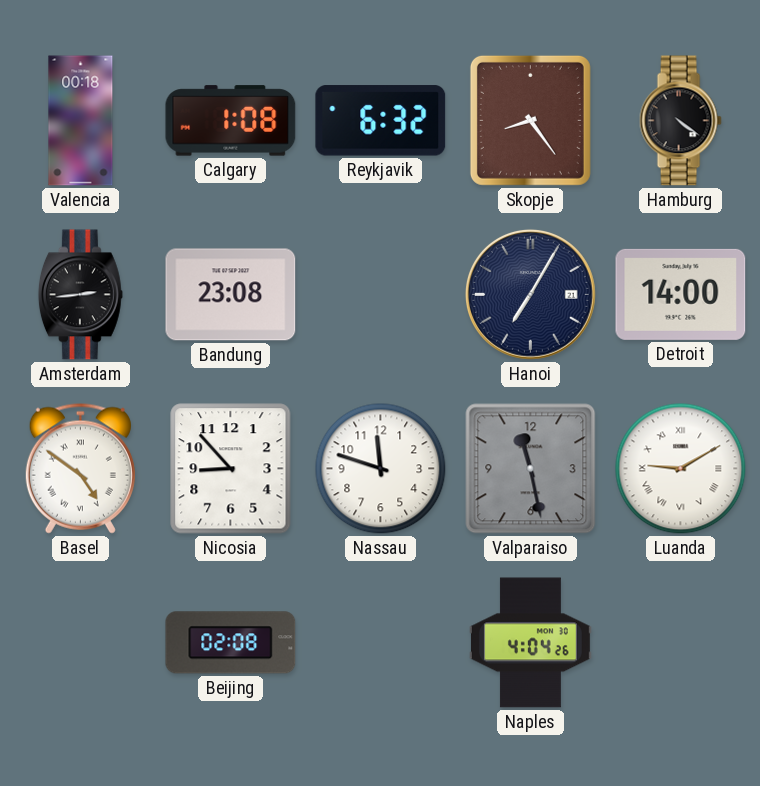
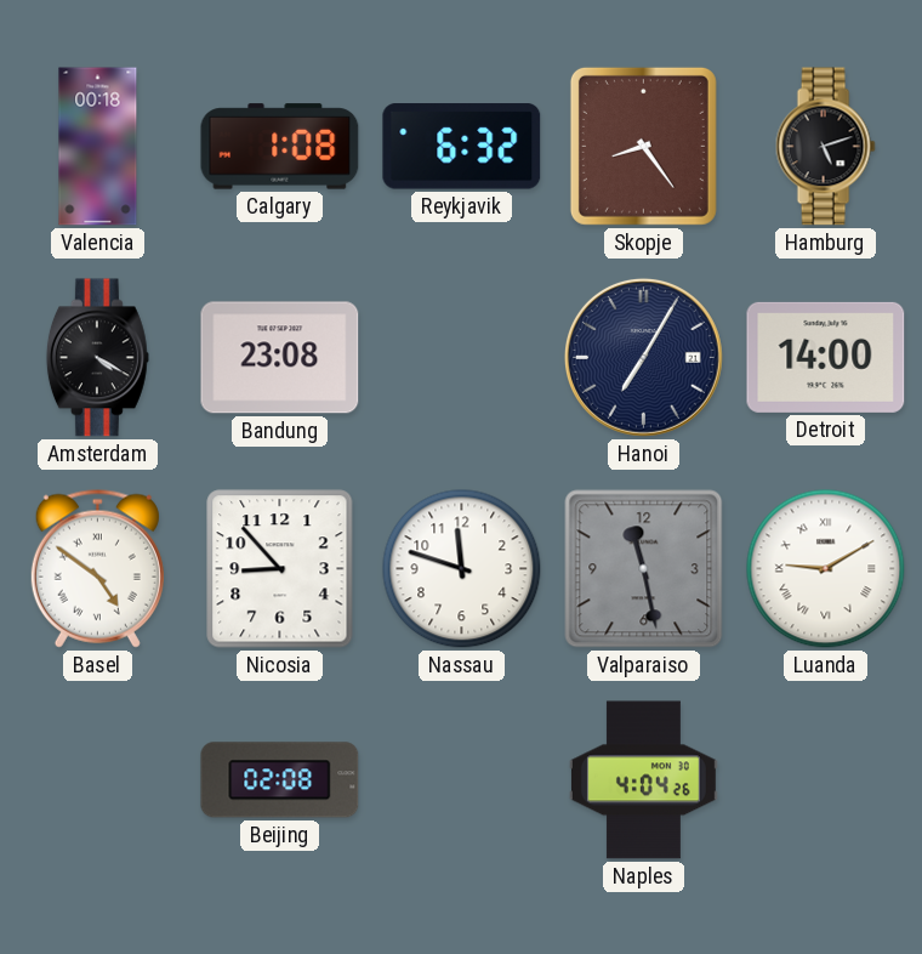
Hamburg: 4:21 -> 5:12
Amsterdam: 2:44 -> 4:20
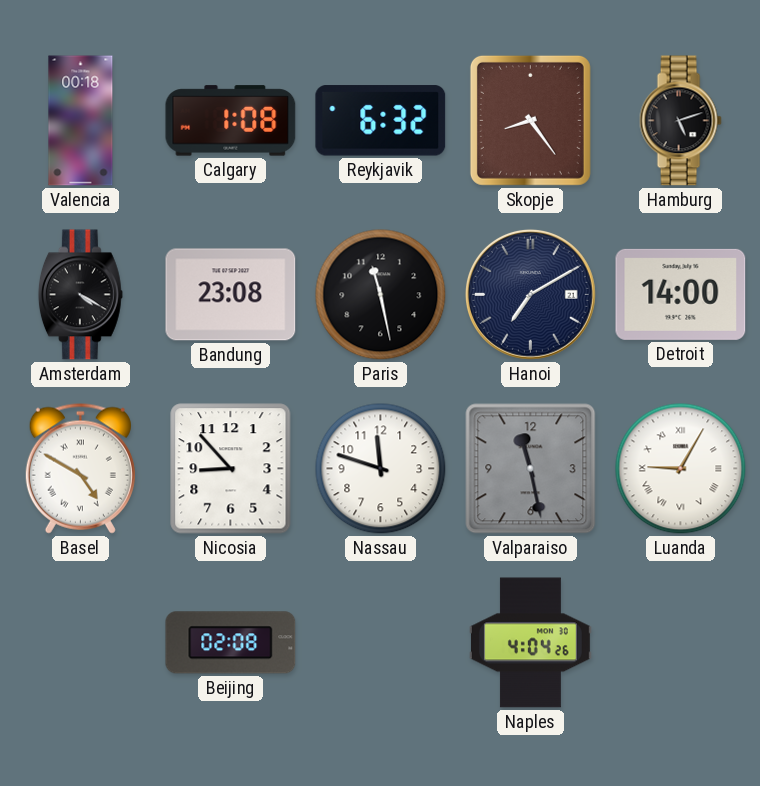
Paris: none -> 11:28
Hanoi: 7:05 -> 7:10
Basel: 4:51 -> 4:50
Luanda: 9:10 -> 9:05
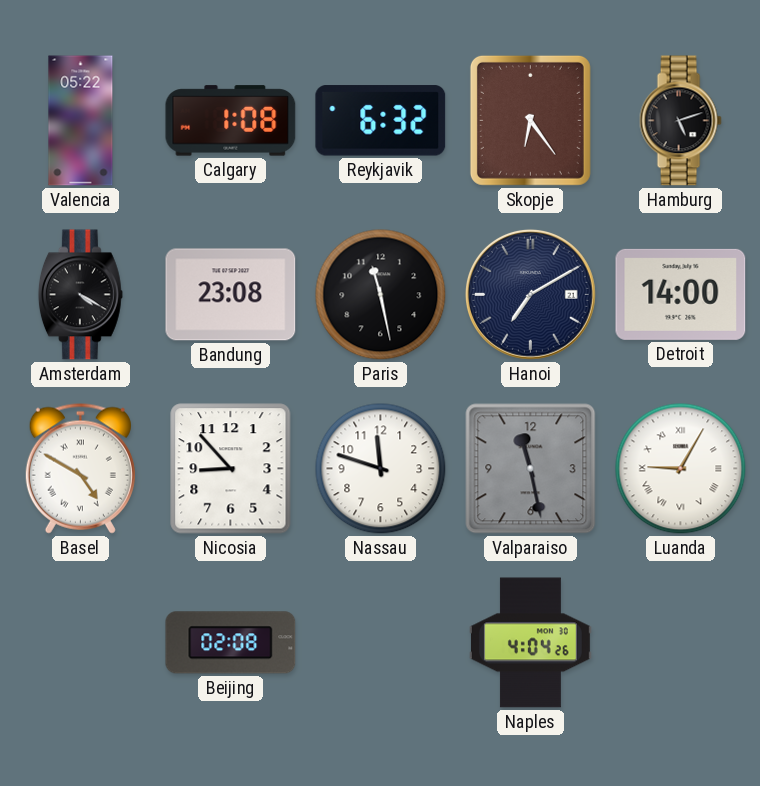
Valencia: 00:18 -> 05:22
Skopje: 8:24 -> 6:24
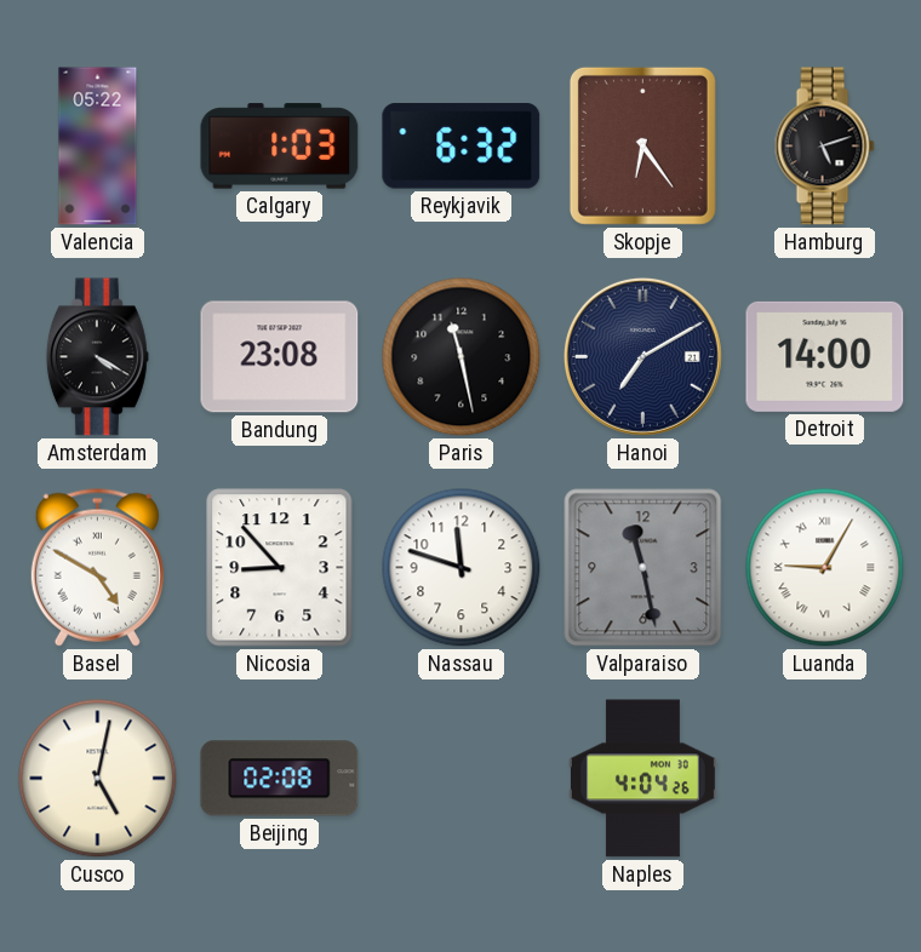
Calgary: 1:08 -> 1:03
Cusco: none -> 5:02
